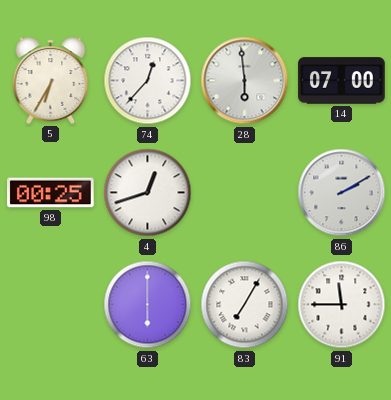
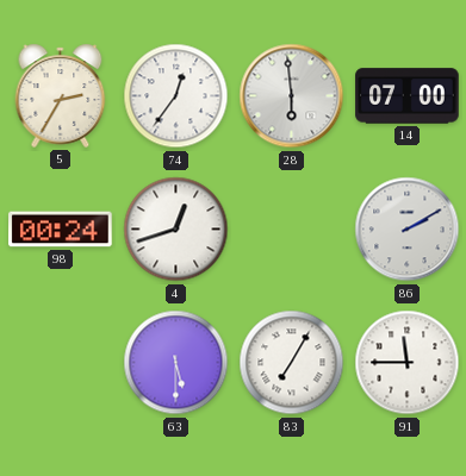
5: 6:35 -> 2:35
74: 12:37 -> 12:36
98: 00:25 -> 00:24
63: 6:00 -> 5:30
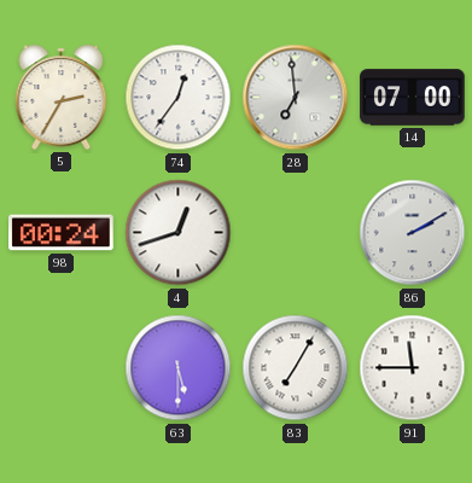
28: 5:59 -> 6:59
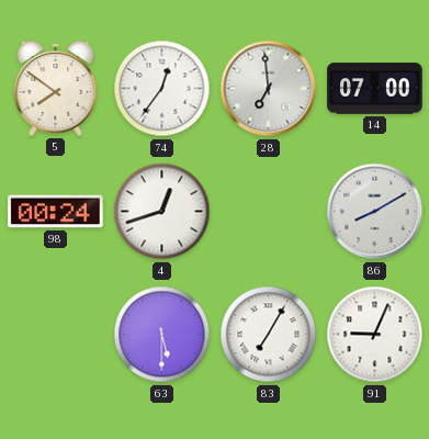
5: 2:35 -> 7:51
86: 2:10 -> 8:10
91: 11:45 -> 9:04
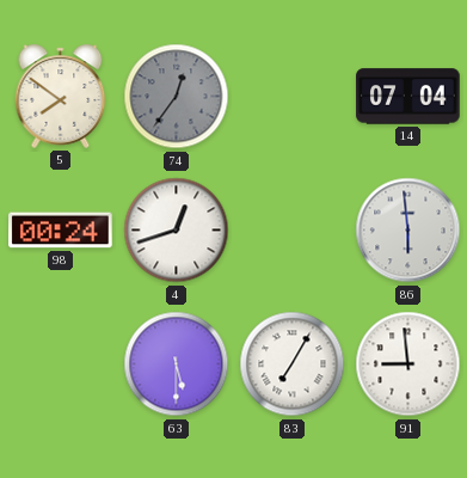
74 dial: white -> grey
28: 6:59 -> none
14: 07:00 -> 07:04
86: 8:10 -> 5:59
91: 9:04 -> 8:59
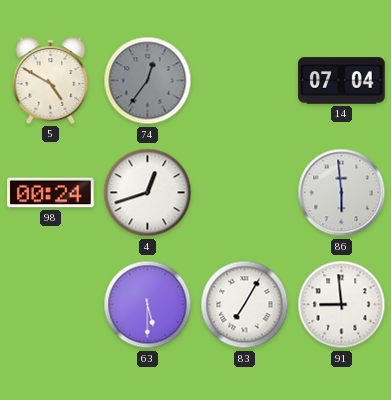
5: 7:51 -> 4:50
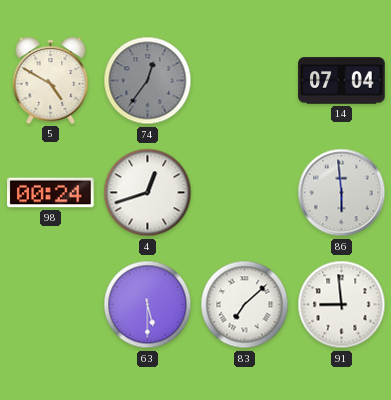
83: 7:05 -> 7:08
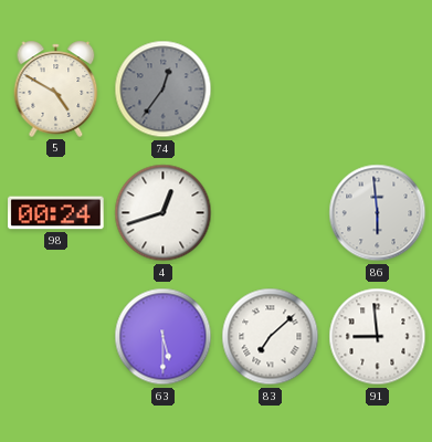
14: 07:04 -> none
